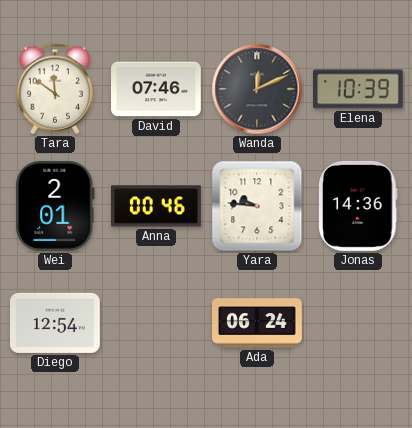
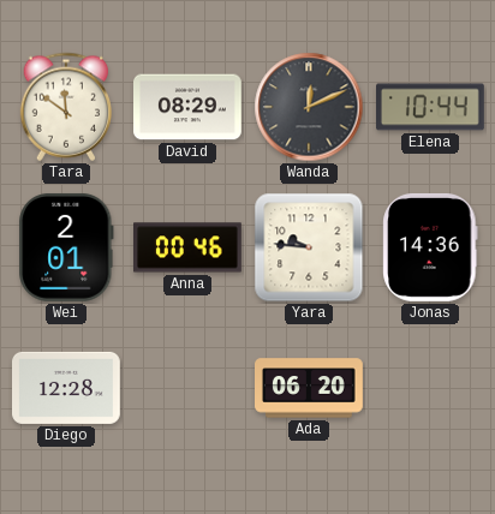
David: 07:46 -> 08:29
Elena: 10:39 -> 10:44
Diego: 12:54 -> 12:28
Ada: 06:24 -> 06:20
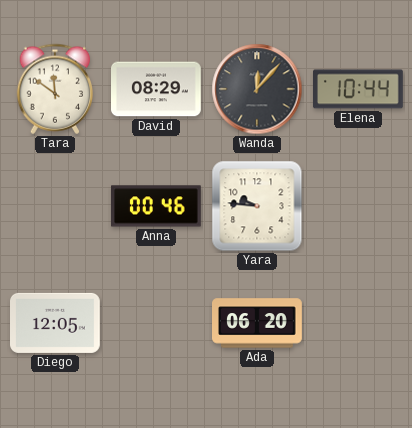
Wanda: 12:11 -> 12:07
Wei: 2:01 -> none
Jonas: 14:36 -> none
Diego: 12:28 -> 12:05
